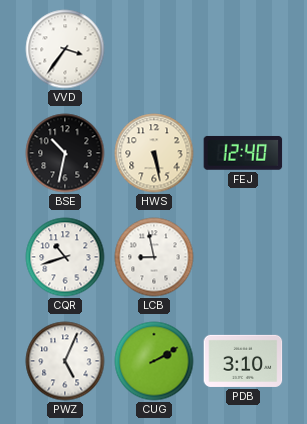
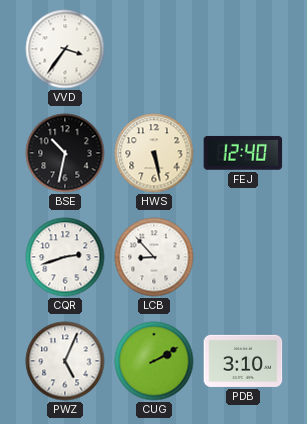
CQR: 10:42 -> 2:42
LCB: 8:58 -> 8:53
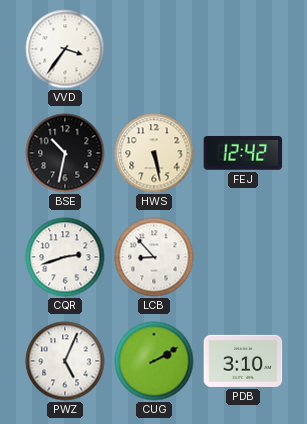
FEJ: 12:40 -> 12:42
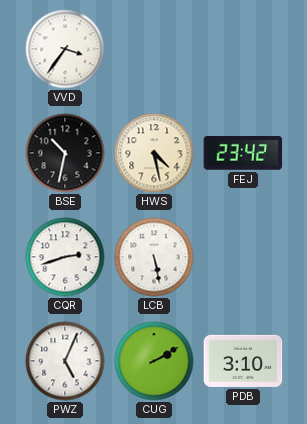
HWS: 5:28 -> 4:28
FEJ: 12:42 -> 23:42
LCB: 8:53 -> 5:28
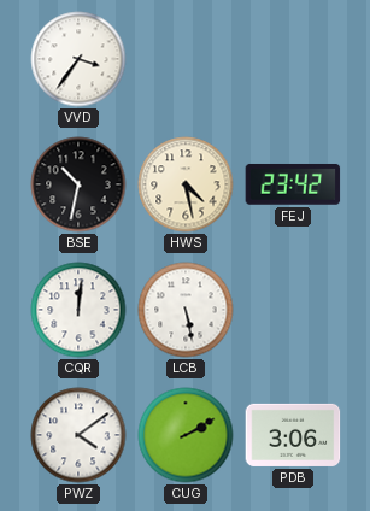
CQR: 2:42 -> 12:01
PWZ: 5:04 -> 4:09
PDB: 3:10 -> 3:06
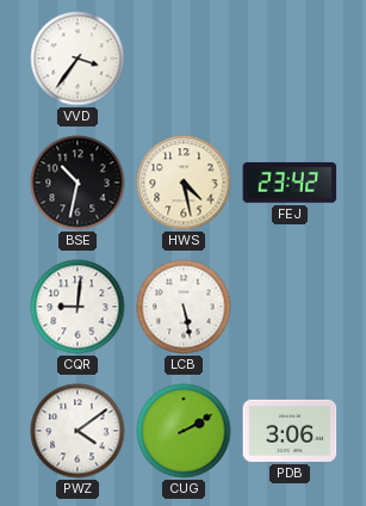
CQR: 12:01 -> 9:01
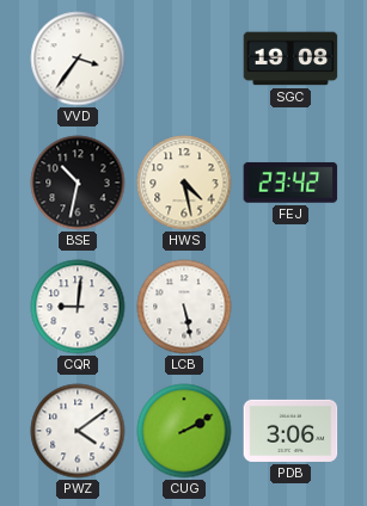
SGC: none -> 19:08
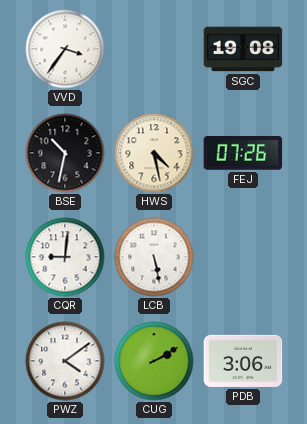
FEJ: 23:42 -> 07:26
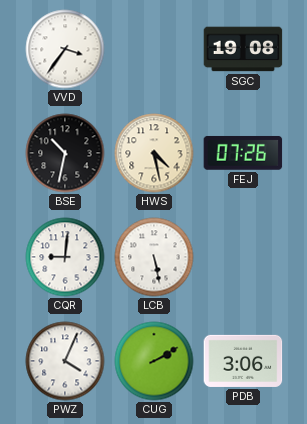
PWZ: 4:09 -> 4:04
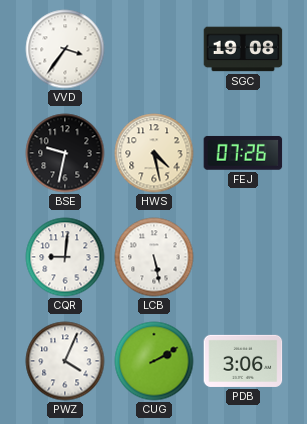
BSE: 10:32 -> 9:32
